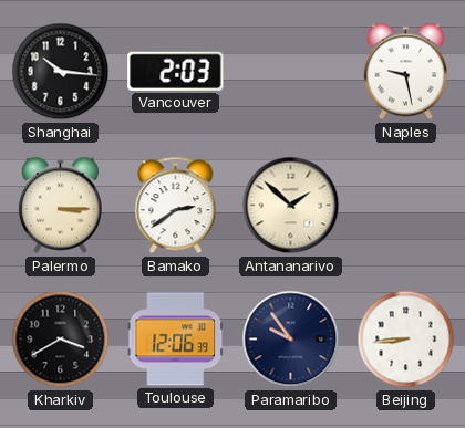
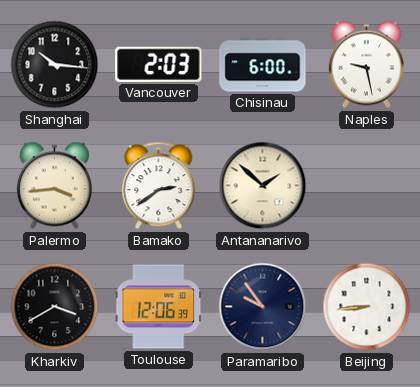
Chisinau: none -> 6:00
Palermo: 3:15 -> 3:44
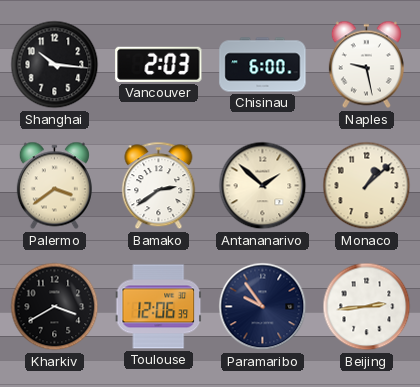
Palermo: 3:44 -> 3:39
Monaco: none -> 1:08
Beijing: 8:44 -> 2:44
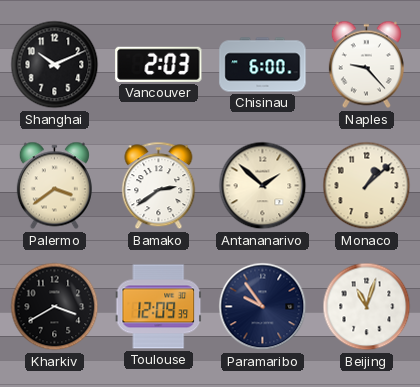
Shanghai: 10:16 -> 10:11
Naples: 9:28 -> 9:23
Toulouse: 12:06 -> 12:09
Beijing: 2:44 -> 11:03
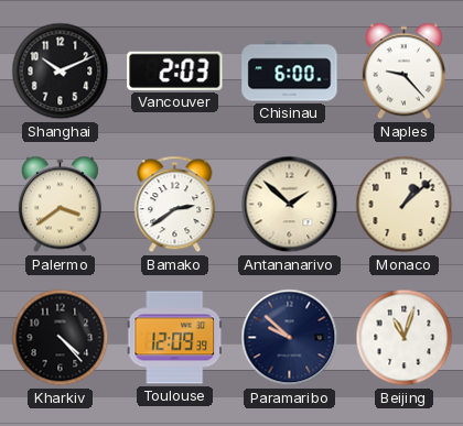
Kharkiv: 3:40 -> 4:23
Paramaribo: 9:54 -> 9:52
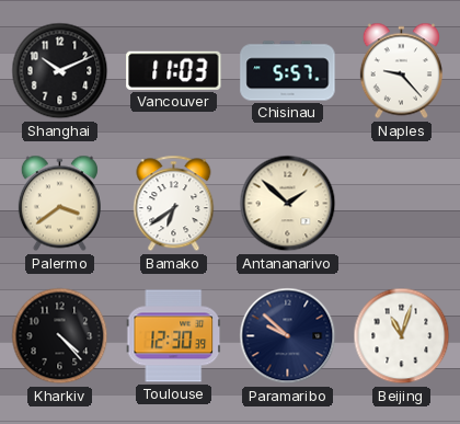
Vancouver: 2:03 -> 11:03
Chisinau: 6:00 -> 5:57
Bamako: 2:39 -> 6:39
Monaco: 1:08 -> none
Toulouse: 12:09 -> 12:30
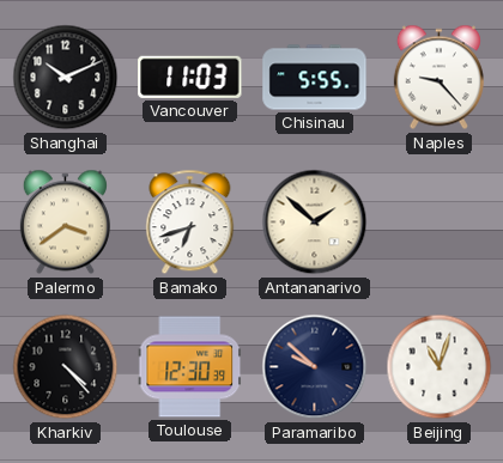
Chisinau: 5:57 -> 5:55
Bamako: 6:39 -> 6:42
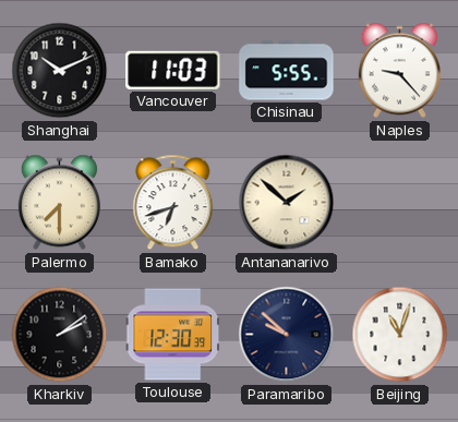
Palermo: 3:39 -> 7:30
Kharkiv: 4:23 -> 2:09
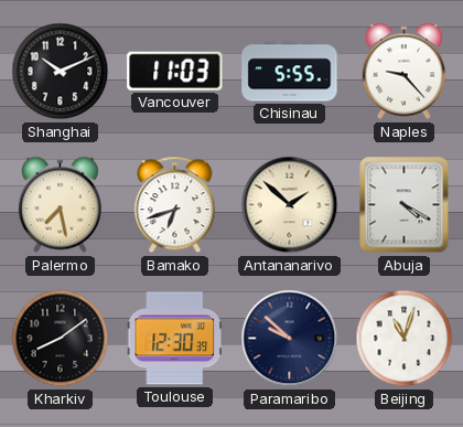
Palermo: 7:30 -> 7:28
Abuja: none -> 4:20
Kharkiv: 2:09 -> 8:09
